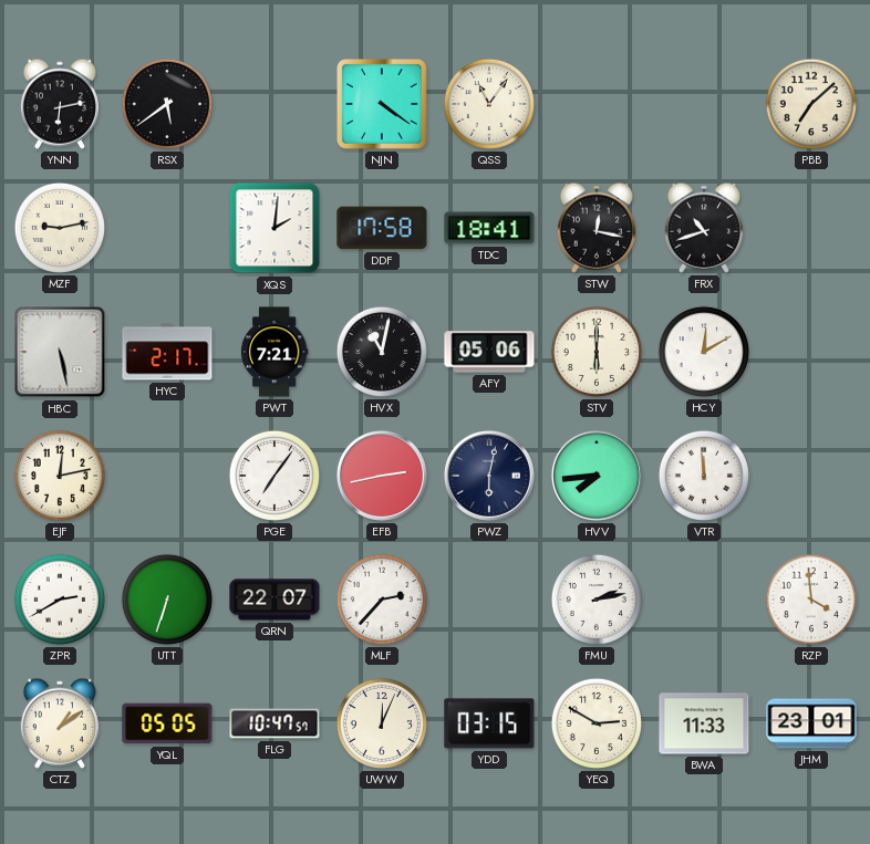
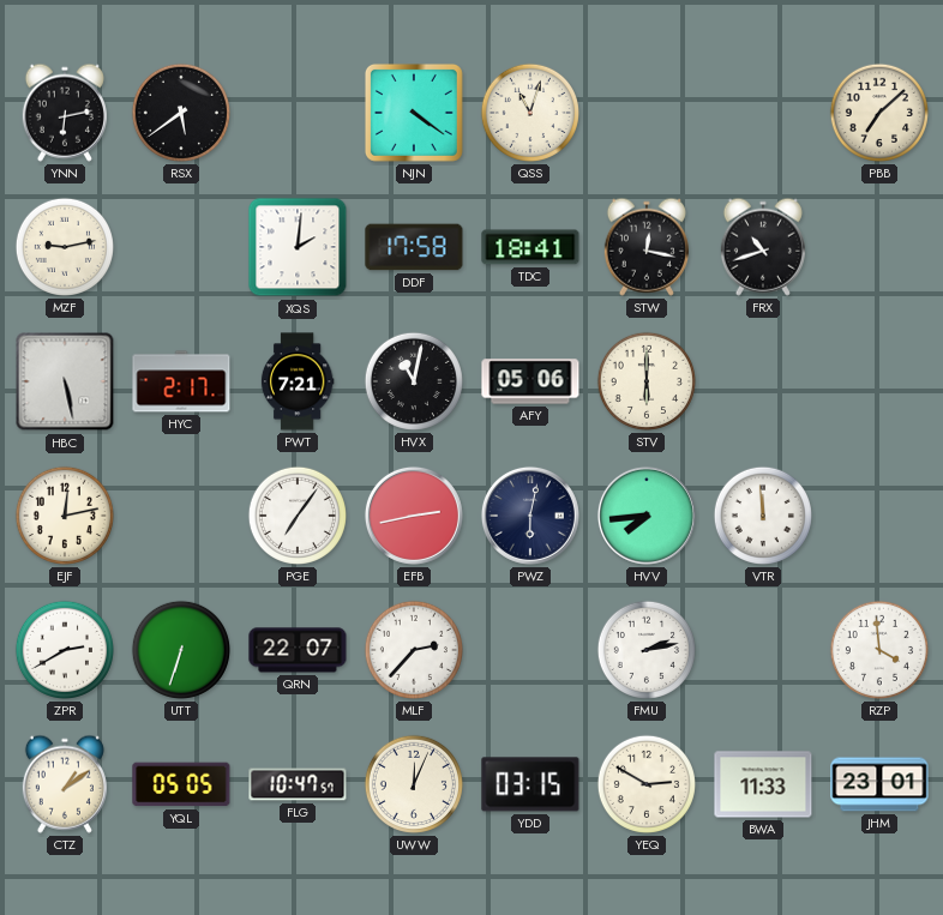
QSS: 11:06 -> 11:03
HCY: 12:10 -> none
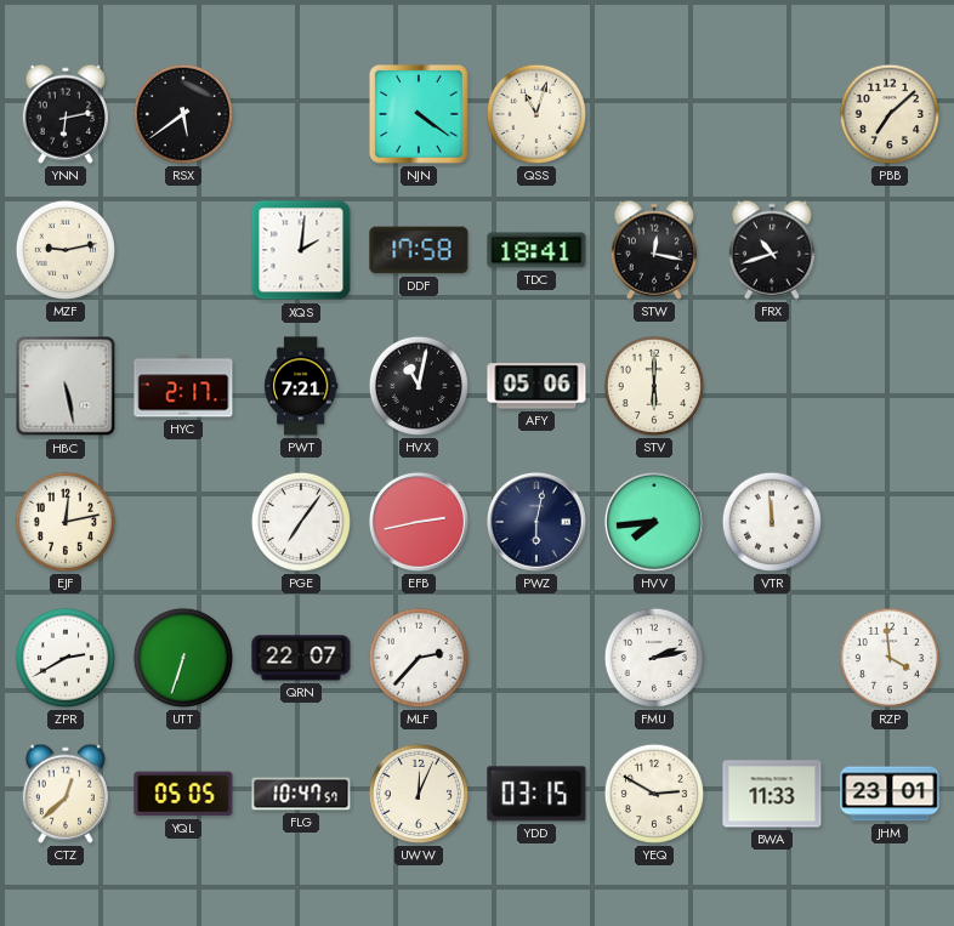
CTZ: 1:09 -> 12:38
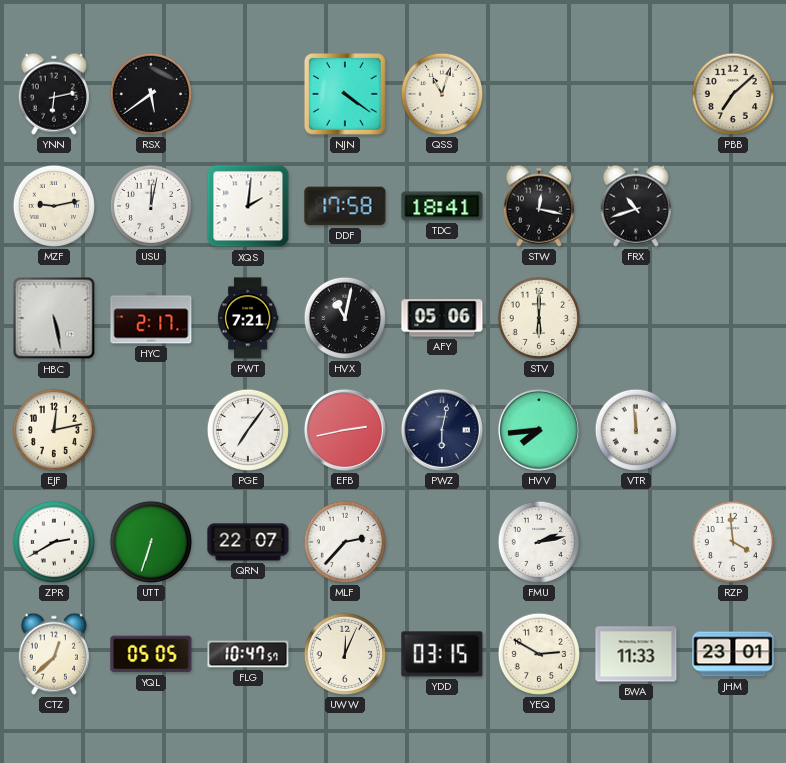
USU: none -> 12:02
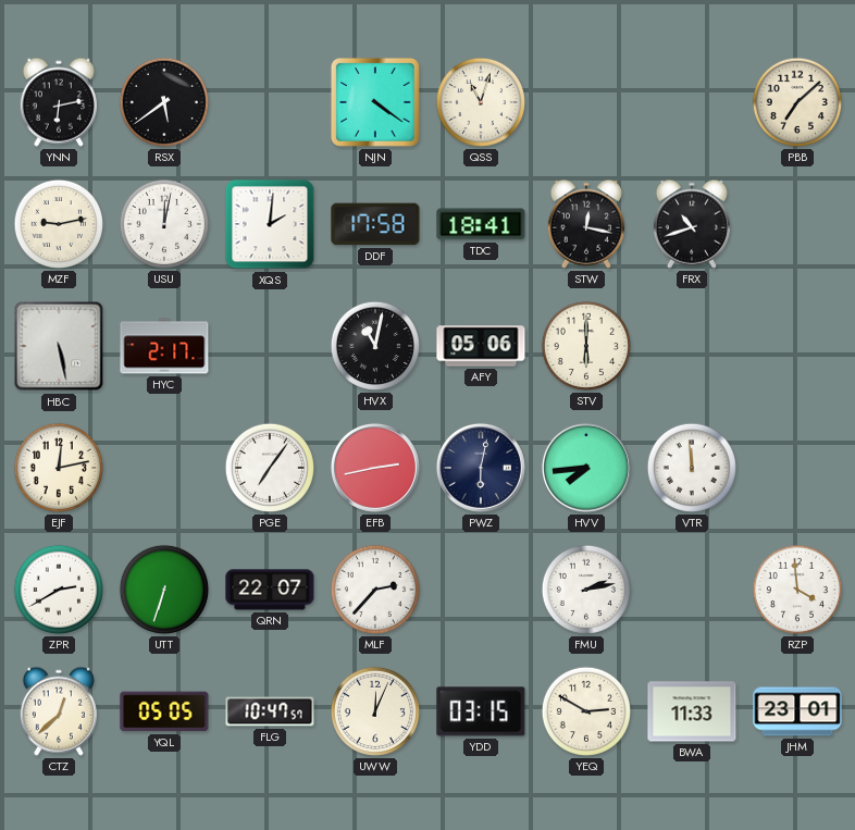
PWT: 7:21 -> none
